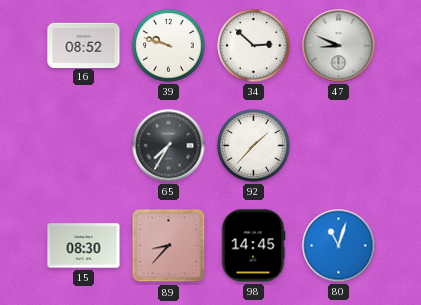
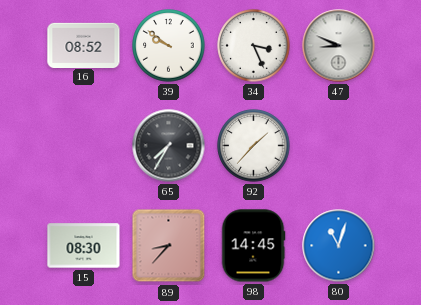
39: 9:48 -> 9:51
34: 2:52 -> 3:26
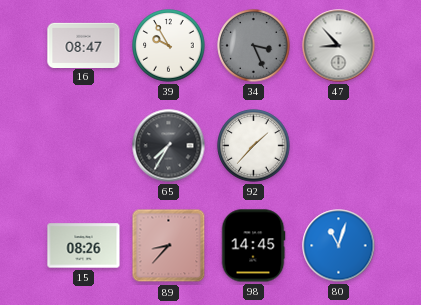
16: 08:52 -> 08:47
39: 9:51 -> 9:55
34 dial: white -> grey
47: 8:49 -> 8:53
15: 08:30 -> 08:26
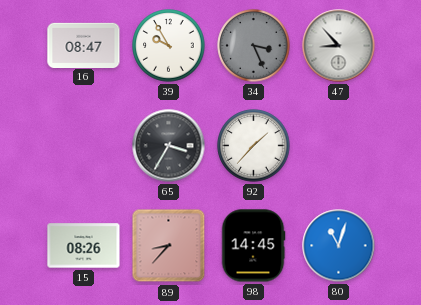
65: 7:35 -> 3:35
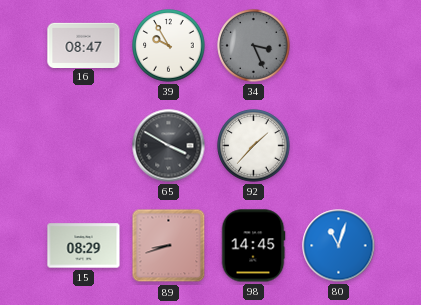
47: 8:53 -> none
65: 3:35 -> 3:50
15: 08:26 -> 08:29
89: 8:37 -> 8:42
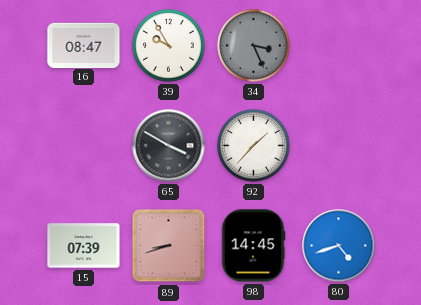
15: 08:29 -> 07:39
80: 11:03 -> 4:42
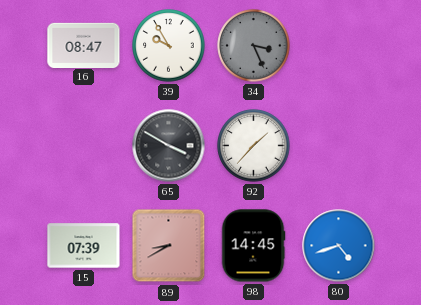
89: 8:42 -> 8:40
